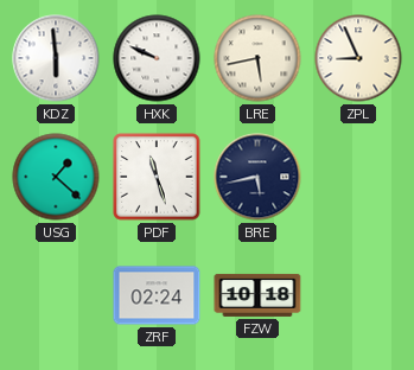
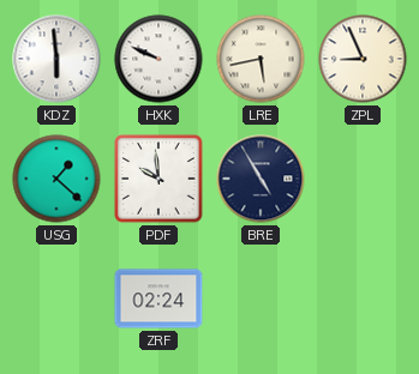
PDF: 11:27 -> 9:59
BRE: 5:43 -> 4:55
FZW: 10:18 -> none
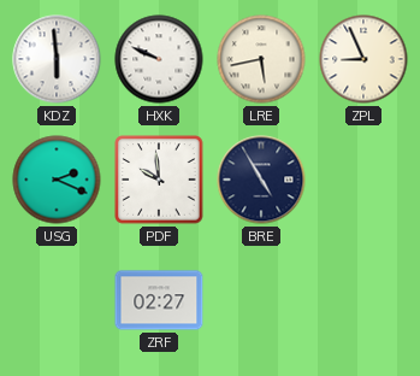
USG: 1:22 -> 2:19
ZRF: 02:24 -> 02:27
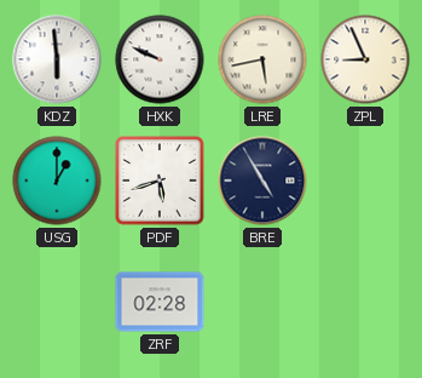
USG: 2:19 -> 1:00
PDF: 9:59 -> 5:42
ZRF: 02:27 -> 02:28
